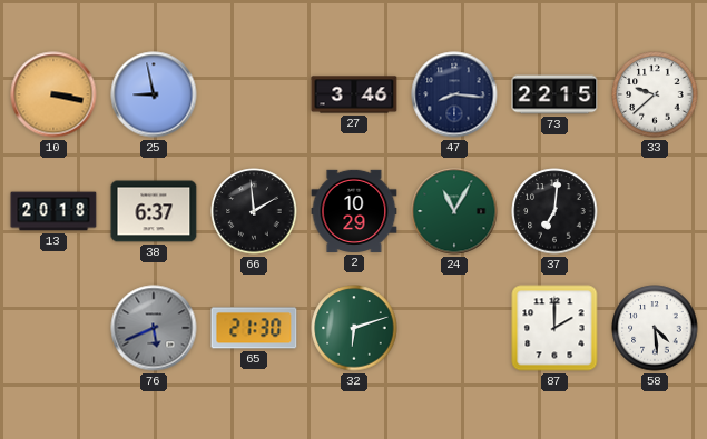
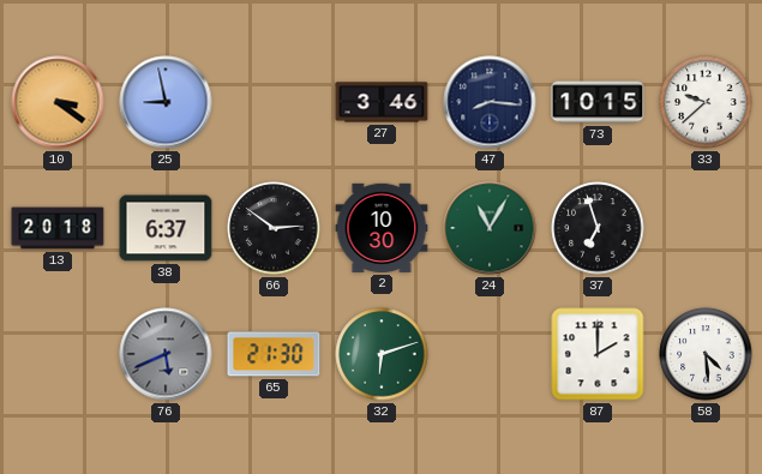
10: 3:17 -> 3:21
73: 22:15 -> 10:15
66: 1:59 -> 2:51
2: 10:29 -> 10:30
37: 7:01 -> 6:57
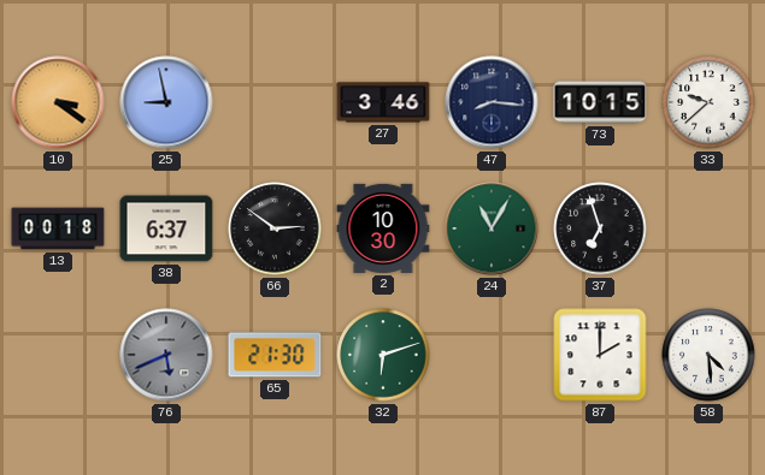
13: 20:18 -> 00:18
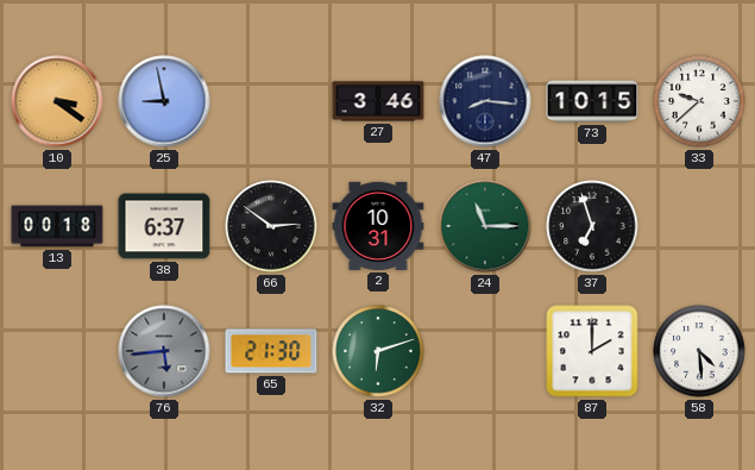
2: 10:30 -> 10:31
24: 11:05 -> 11:15
76: 5:41 -> 5:44
